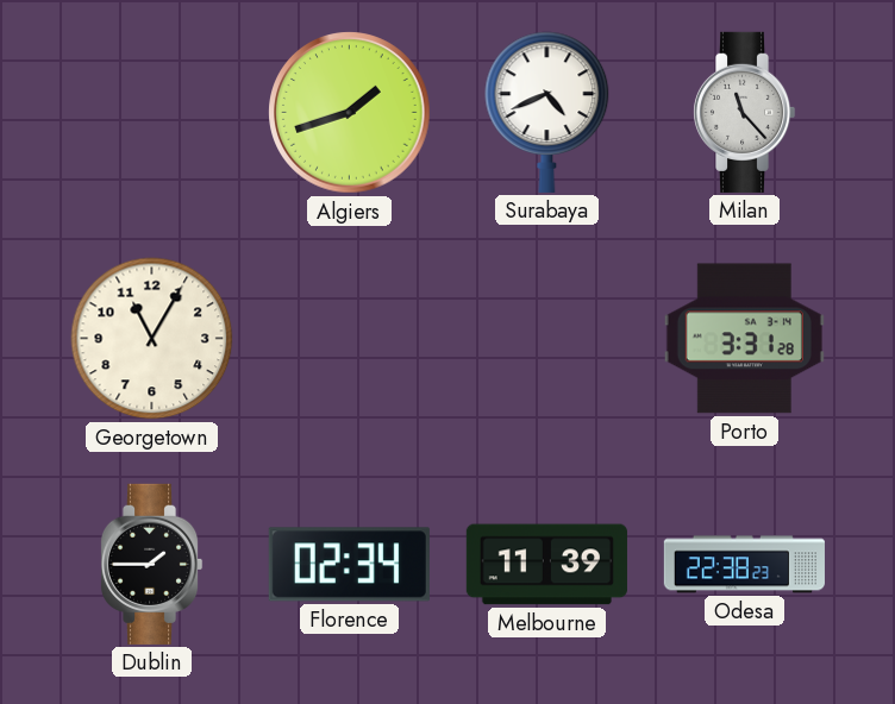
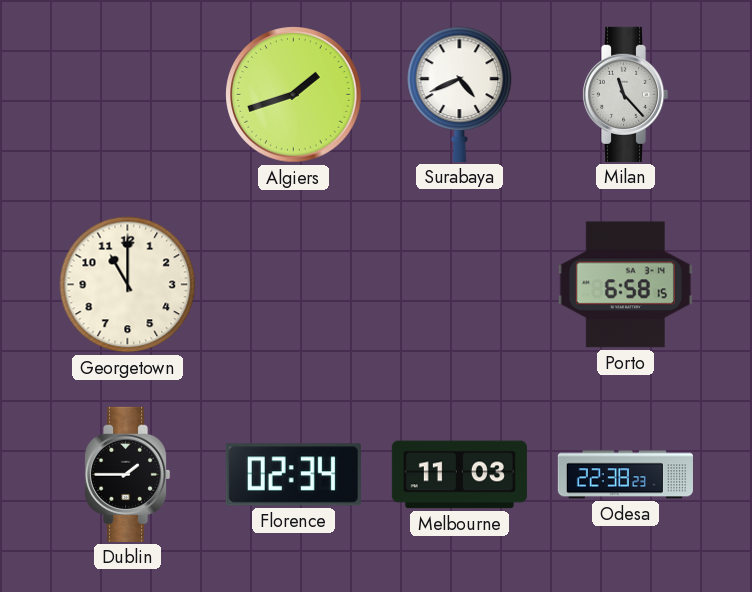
Georgetown: 11:05 -> 11:00
Porto: 3:31 -> 6:58
Melbourne: 11:39 -> 11:03
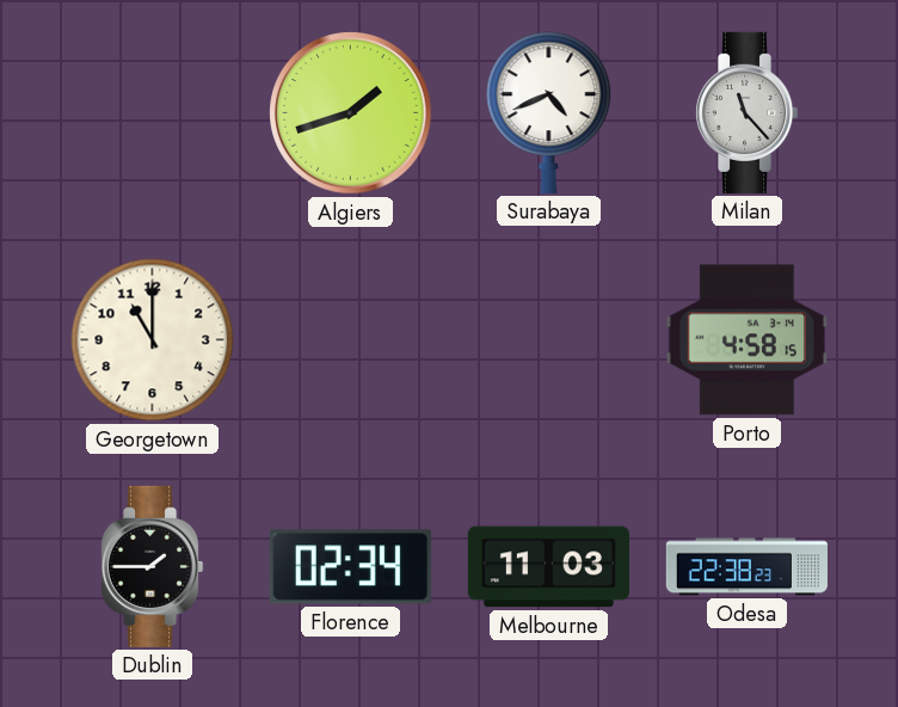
Porto: 6:58 -> 4:58
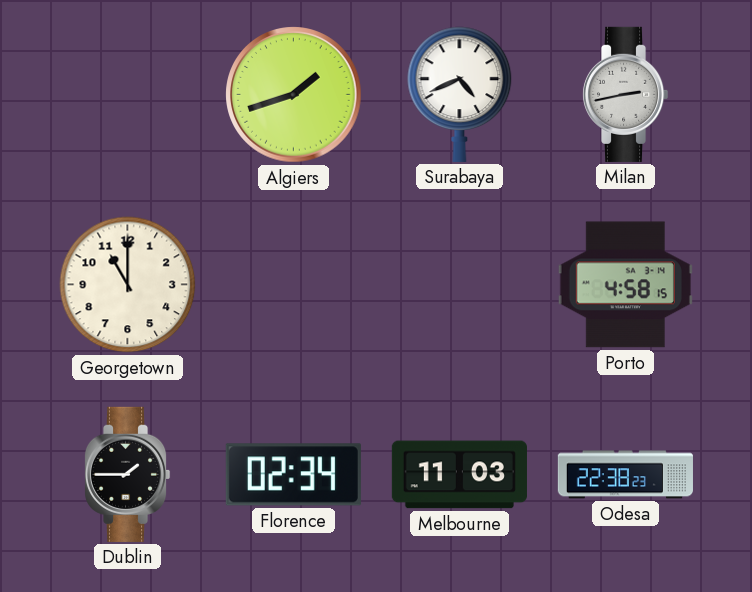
Milan: 11:23 -> 2:43
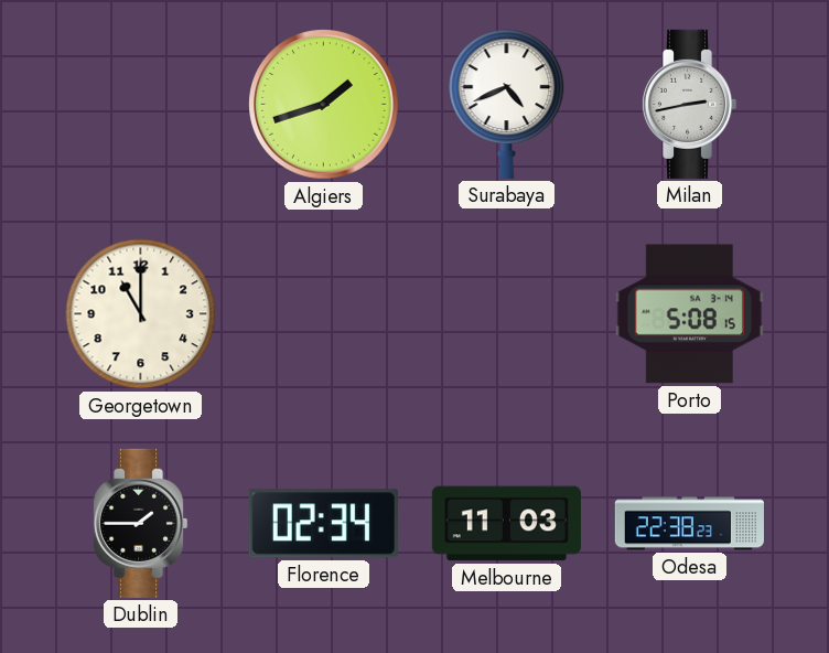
Porto: 4:58 -> 5:08
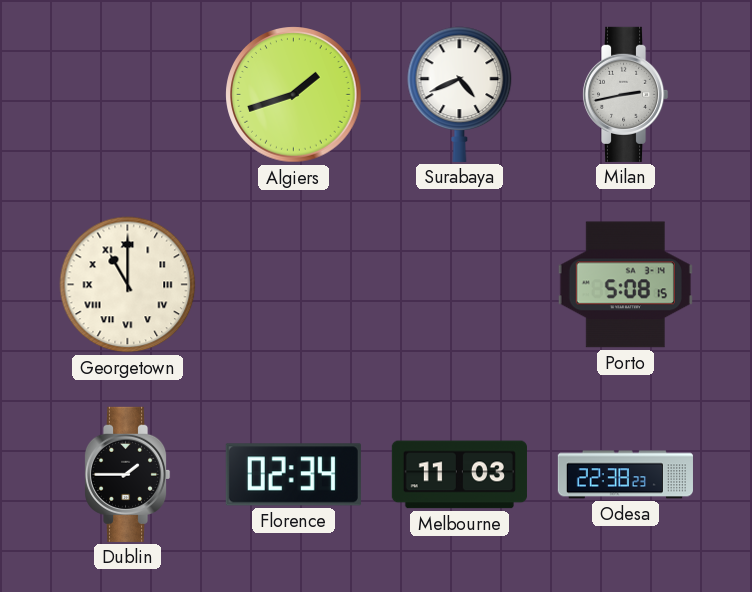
Georgetown numerals: Arabic -> Roman
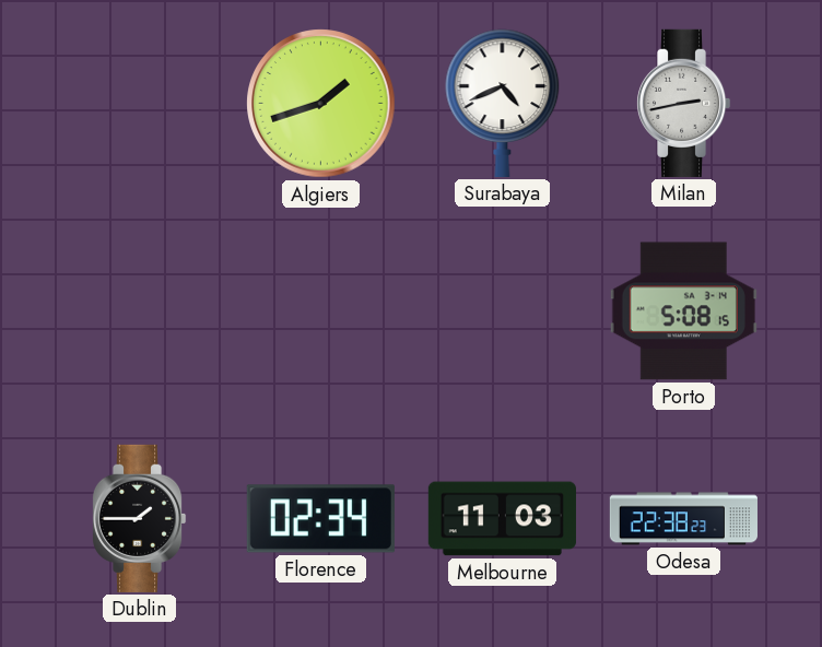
Georgetown: 11:00 -> none
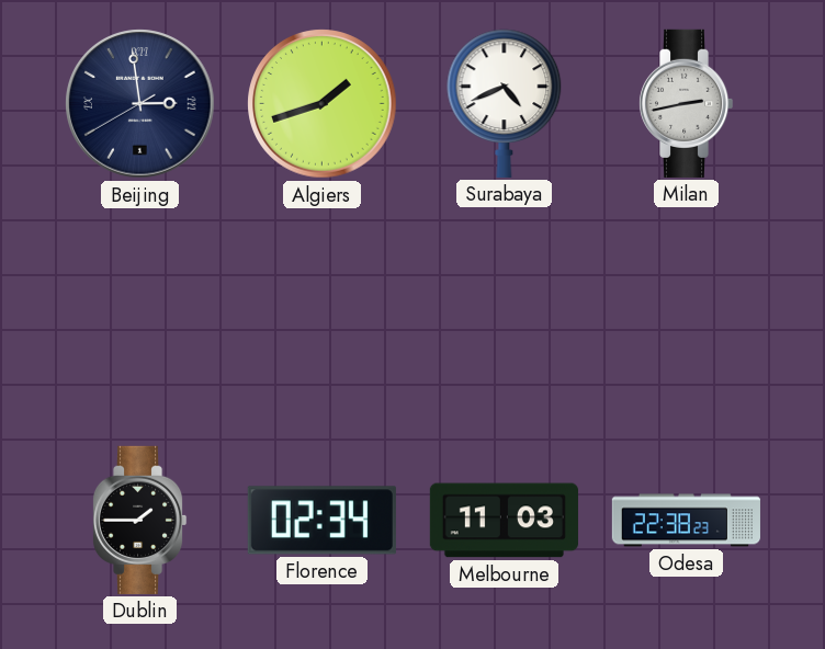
Beijing: none -> 2:58
Porto: 5:08 -> none
